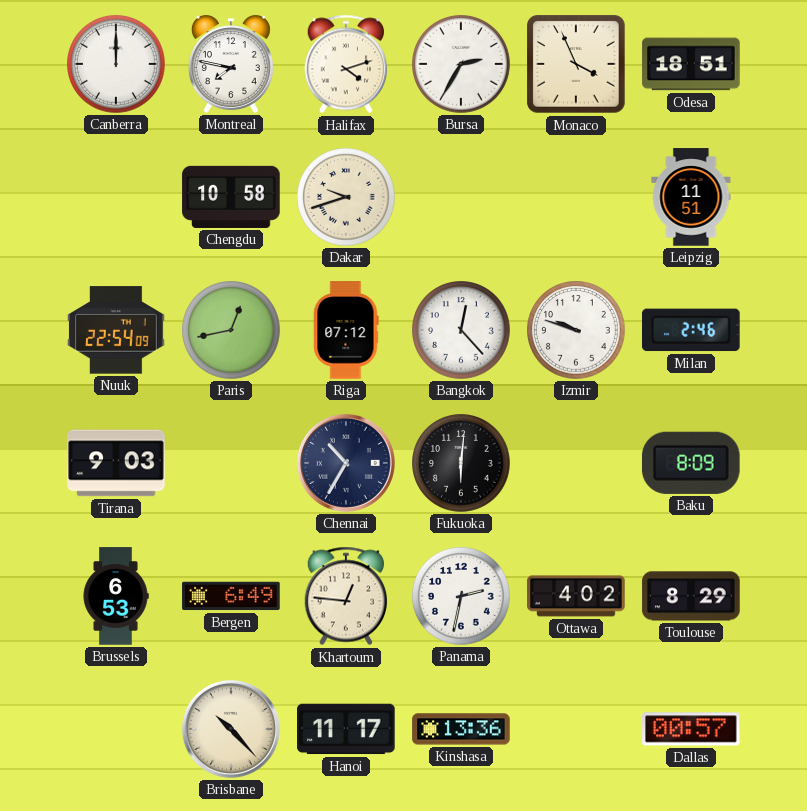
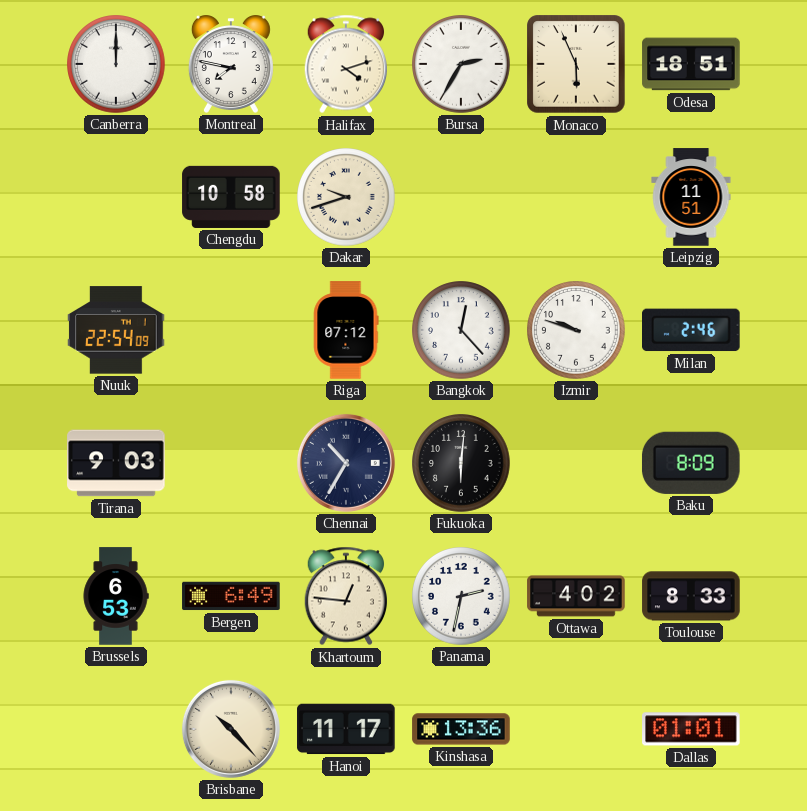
Monaco: 3:56 -> 5:56
Paris: 12:43 -> none
Toulouse: 8:29 -> 8:33
Dallas: 00:57 -> 01:01
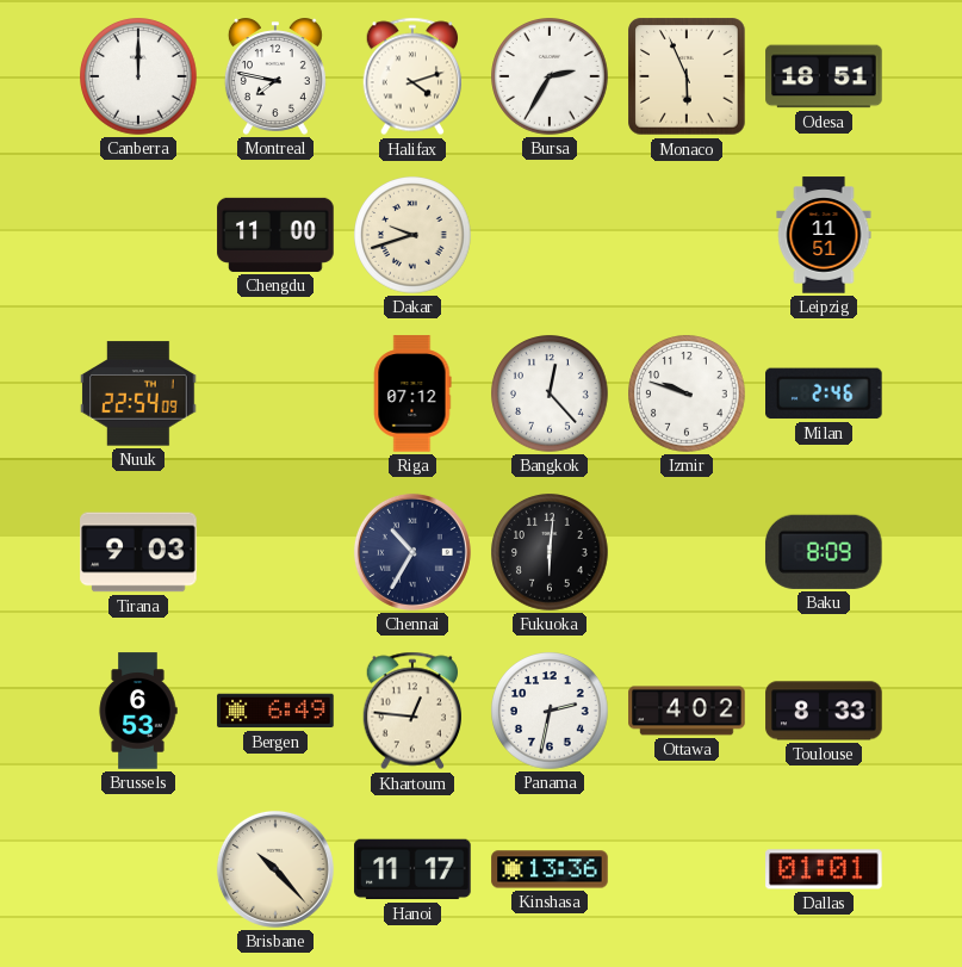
Chengdu: 10:58 -> 11:00
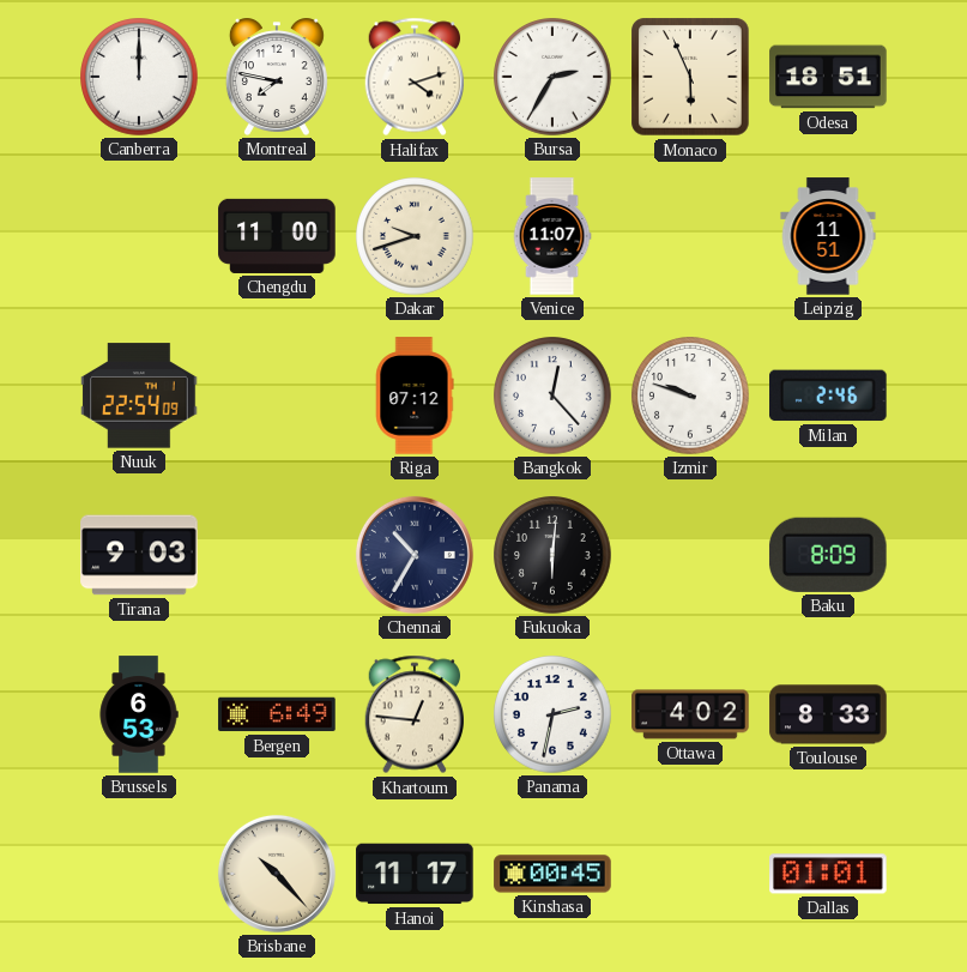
Venice: none -> 11:07
Kinshasa: 13:36 -> 00:45
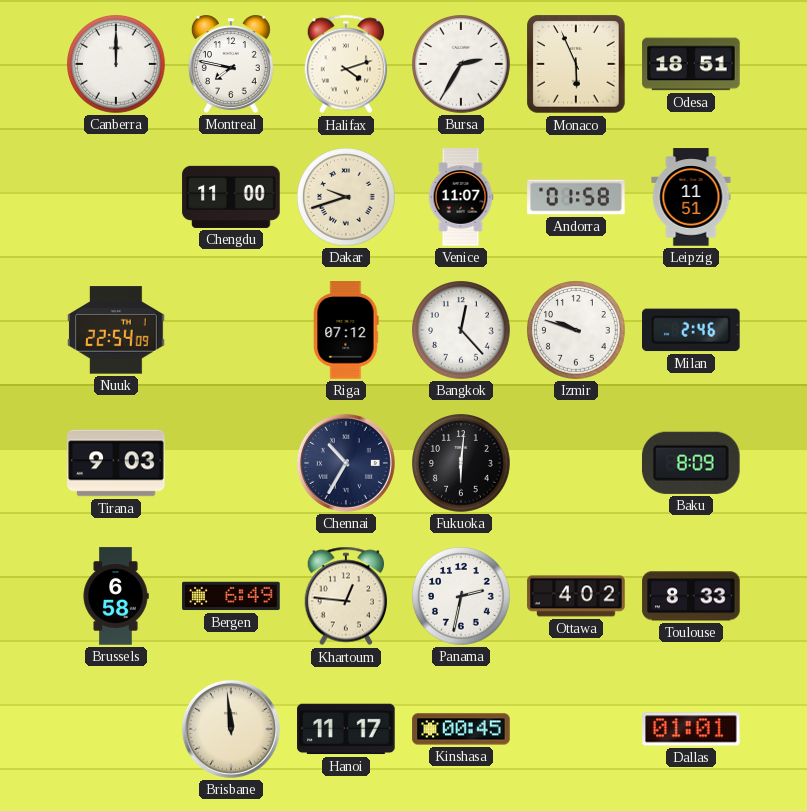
Andorra: none -> 01:58
Brussels: 6:53 -> 6:58
Brisbane: 10:23 -> 11:59
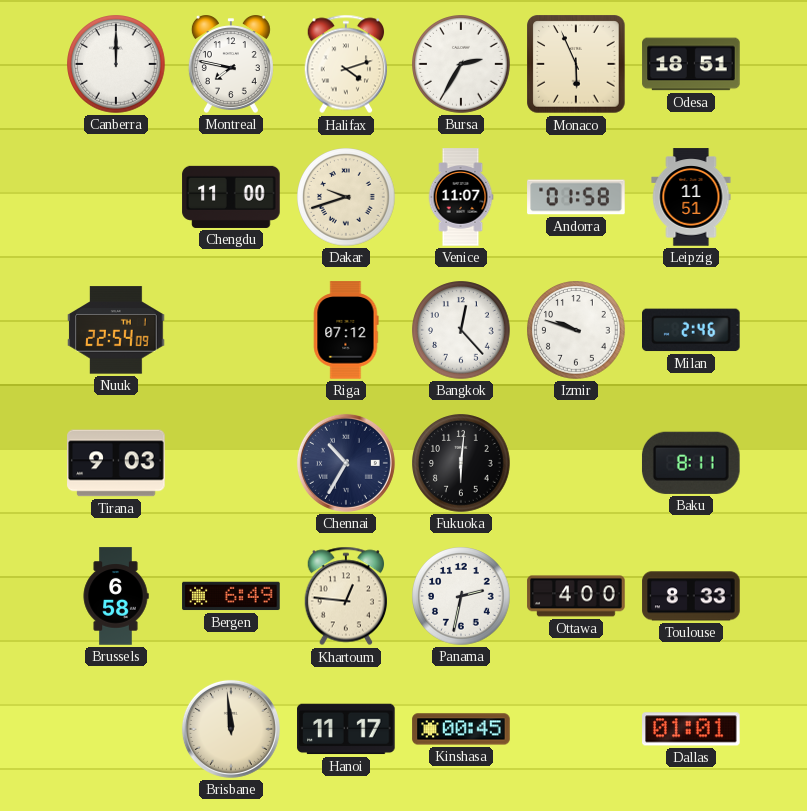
Baku: 8:09 -> 8:11
Ottawa: 4:02 -> 4:00
